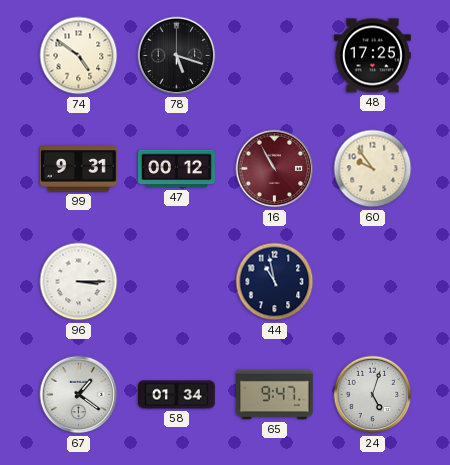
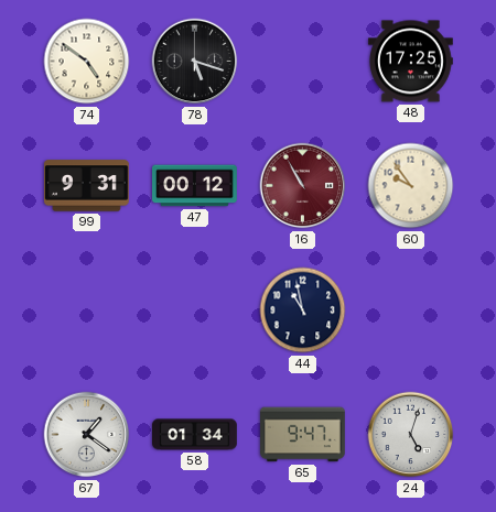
96: 3:15 -> none
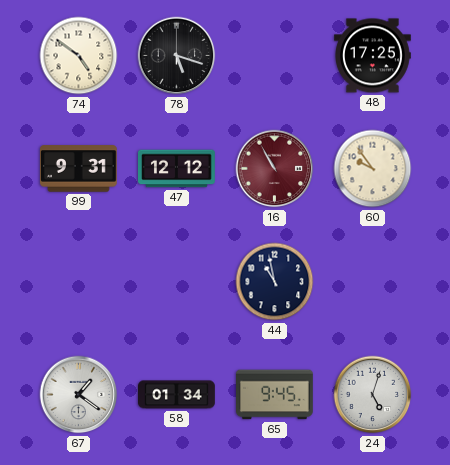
47: 00:12 -> 12:12
65: 9:47 -> 9:45
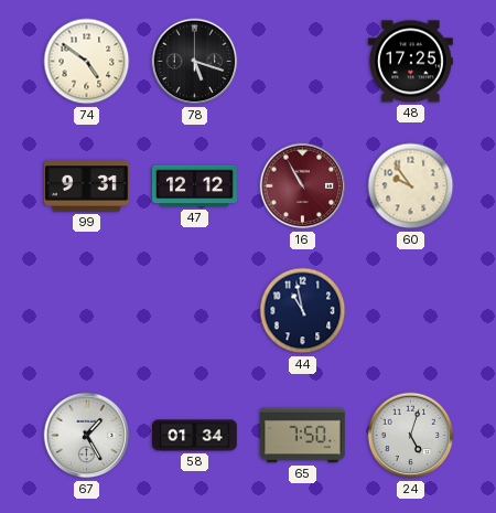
67: 1:21 -> 1:25
65: 9:45 -> 7:50
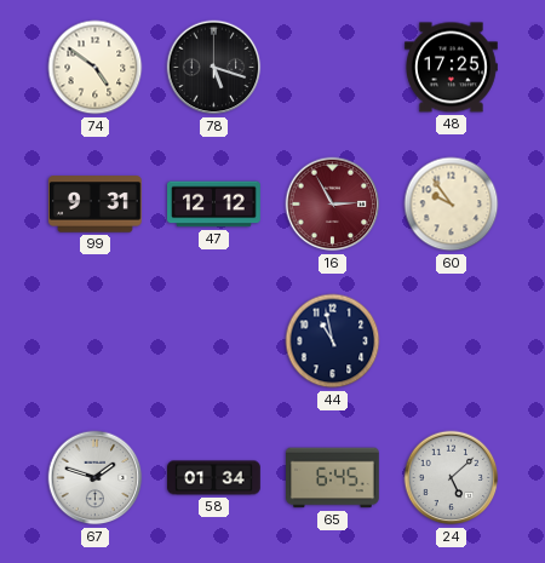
16: 10:55 -> 2:55
67: 1:25 -> 1:48
65: 7:50 -> 6:45
24: 5:03 -> 5:08
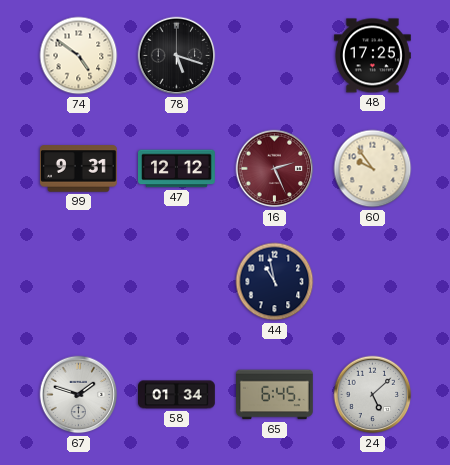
16: 2:55 -> 2:26
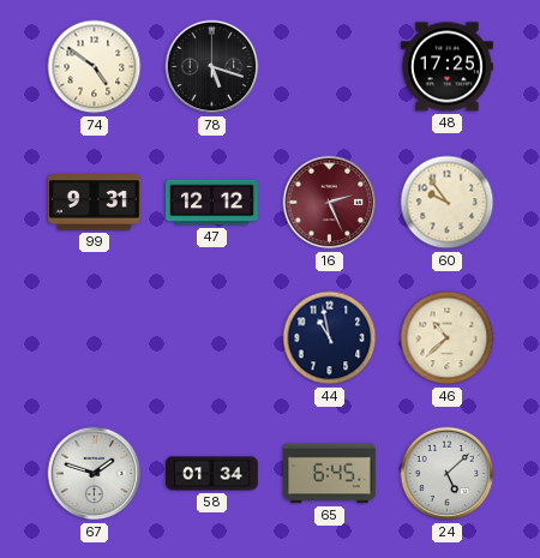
46: none -> 10:38
